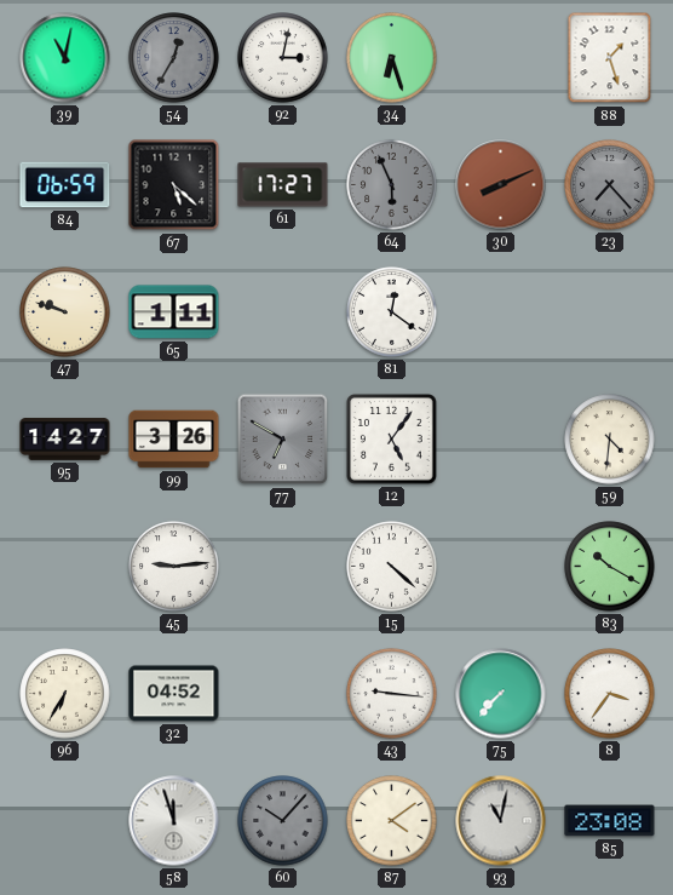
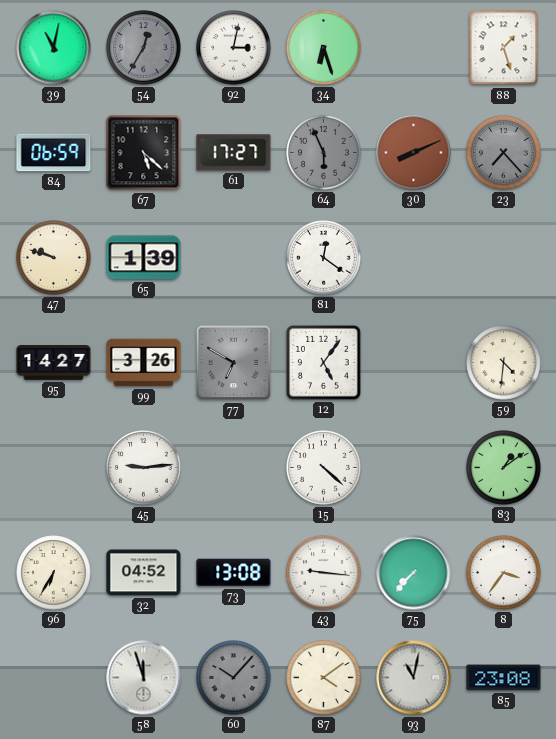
65: 1:11 -> 1:39
83: 10:20 -> 1:09
73: none -> 13:08
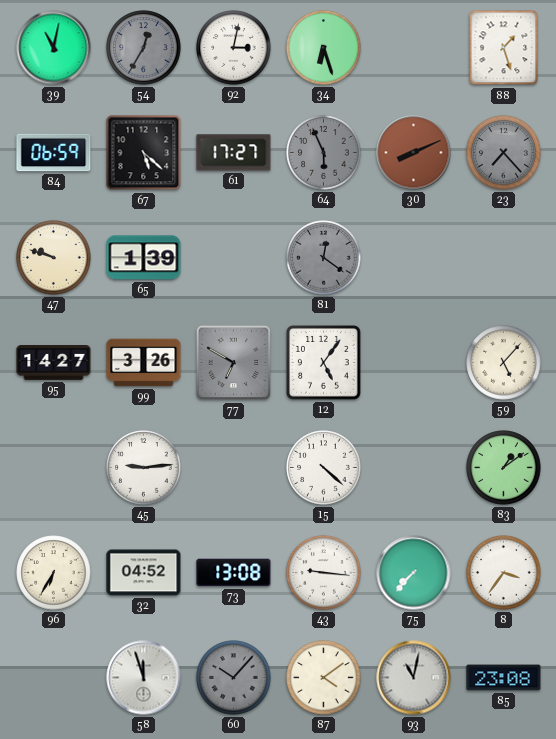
81 dial: white -> grey
59: 4:31 -> 5:07
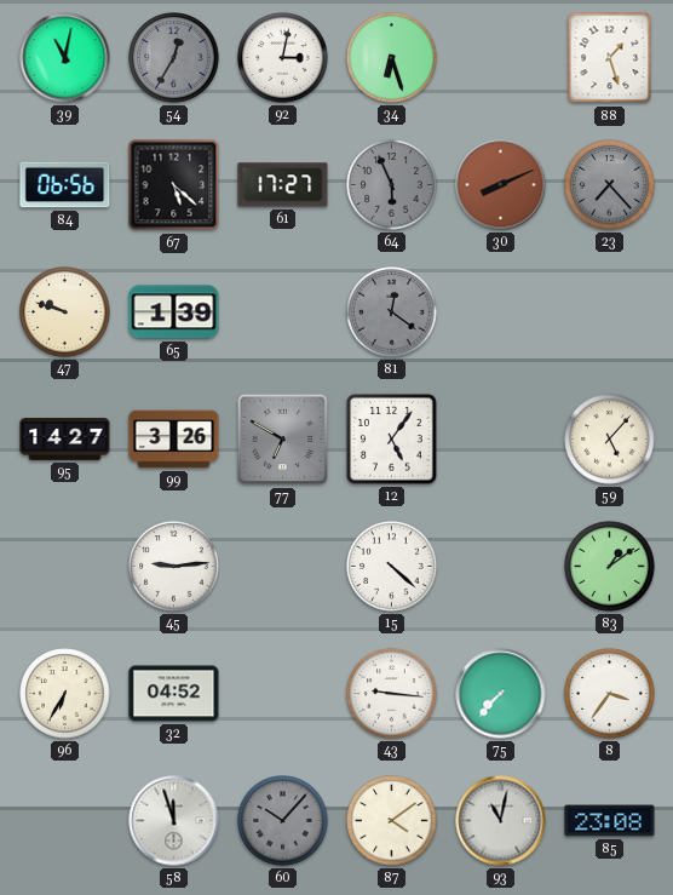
84: 06:59 -> 06:56
73: 13:08 -> none
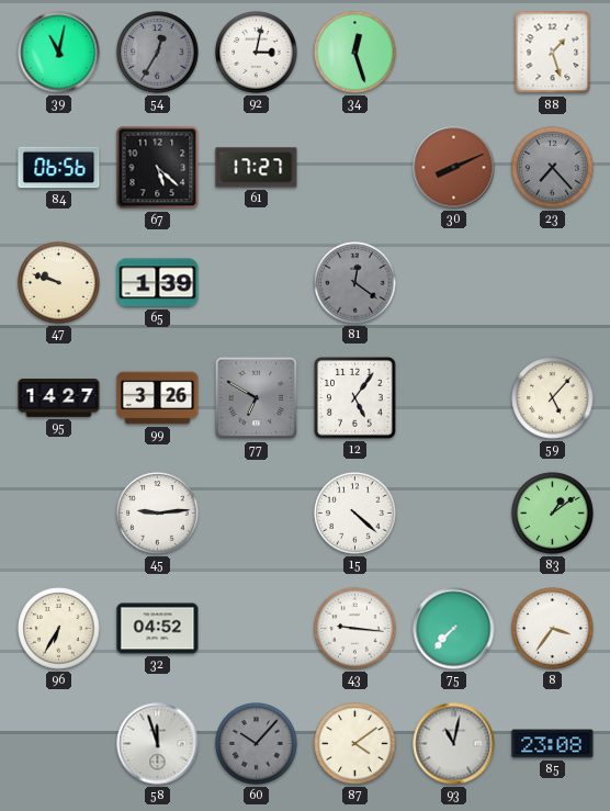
34: 6:27 -> 12:27
64: 5:56 -> none
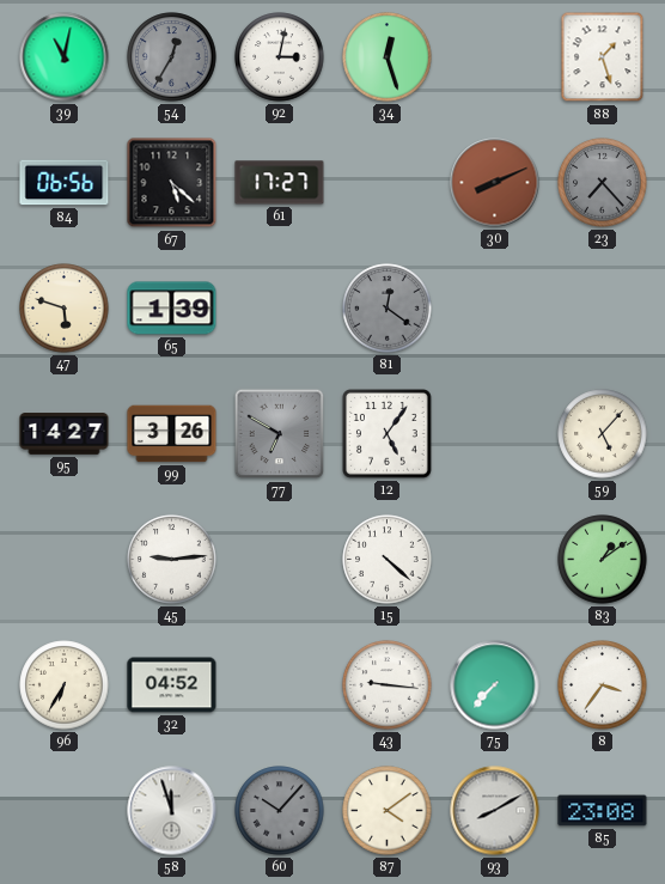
47: 9:48 -> 5:48
93: 11:02 -> 8:10
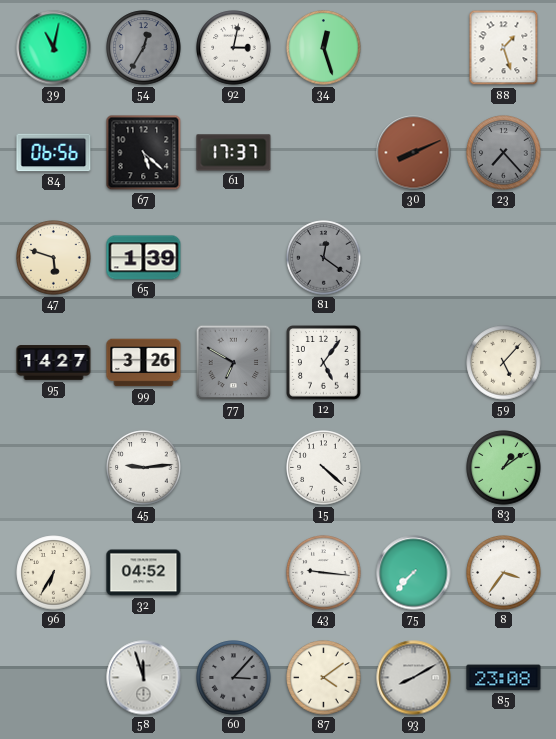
61: 17:27 -> 17:37
60: 10:07 -> 3:07
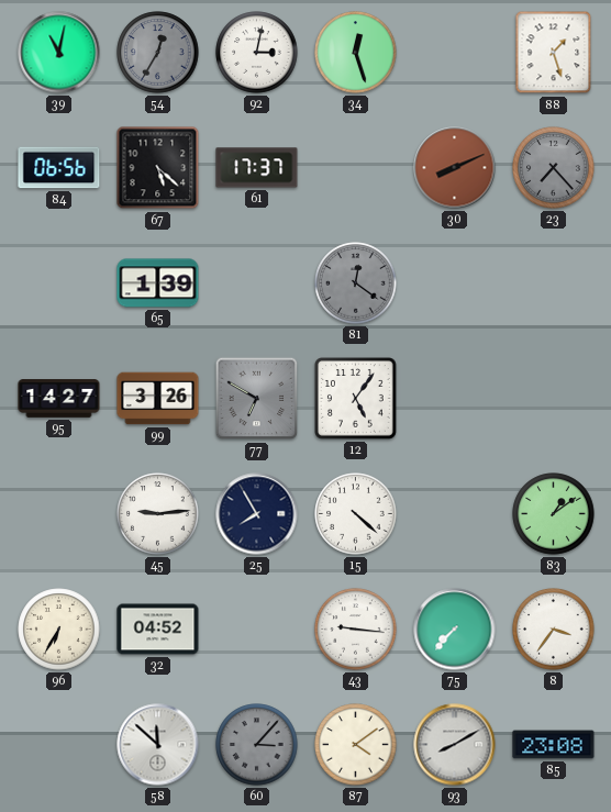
47: 5:48 -> none
59: 5:07 -> none
25: none -> 7:55
58: 11:57 -> 11:52
